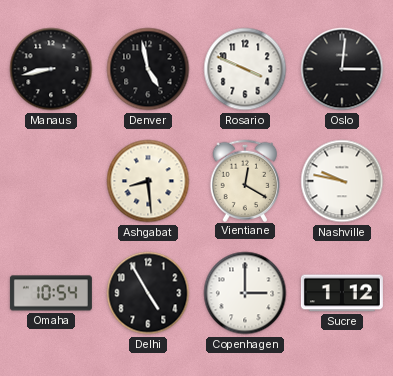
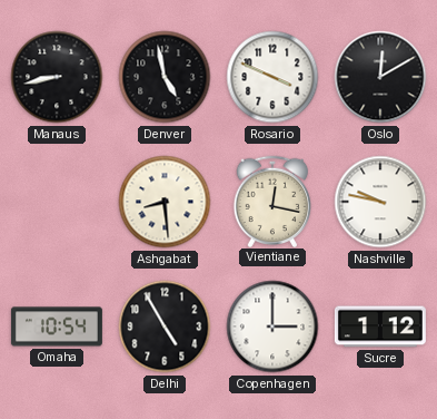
Oslo: 3:01 -> 12:10
Vientiane: 12:20 -> 12:17
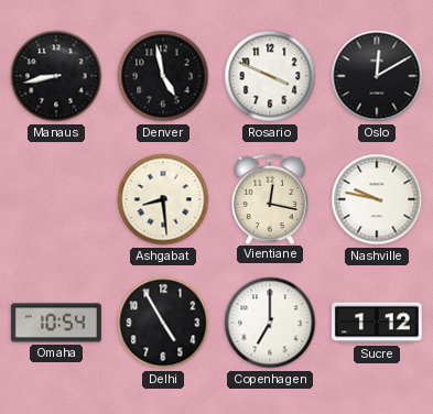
Copenhagen: 3:00 -> 7:00
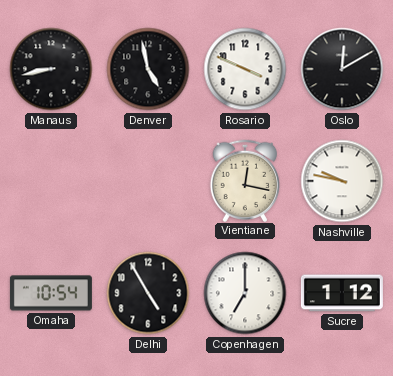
Ashgabat: 8:29 -> none
